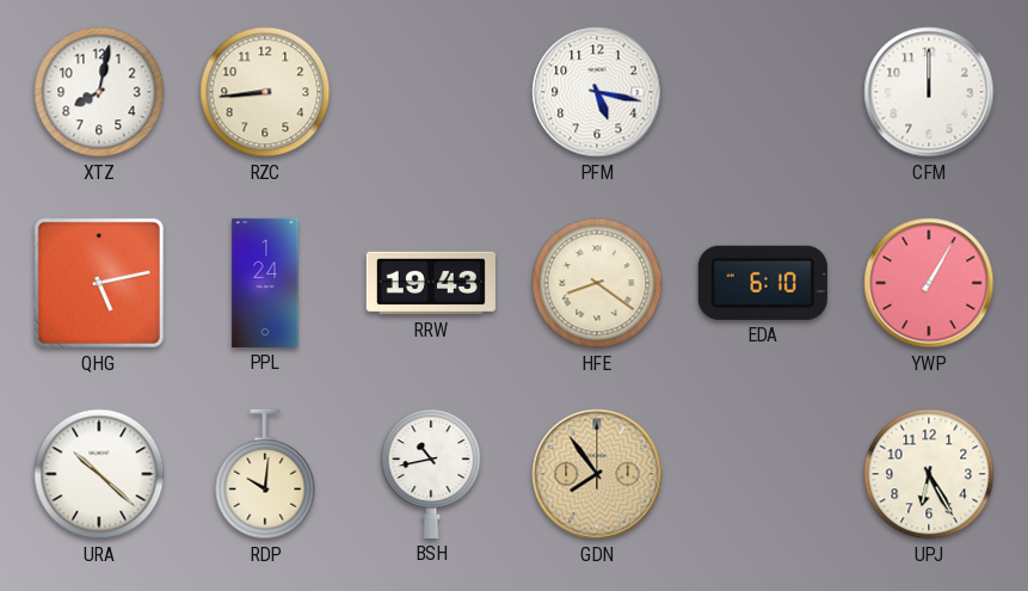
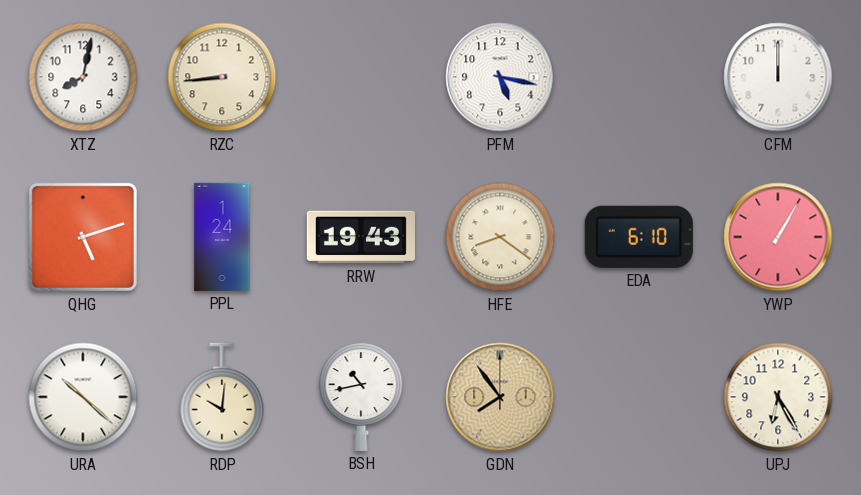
QHG: 5:13 -> 5:12
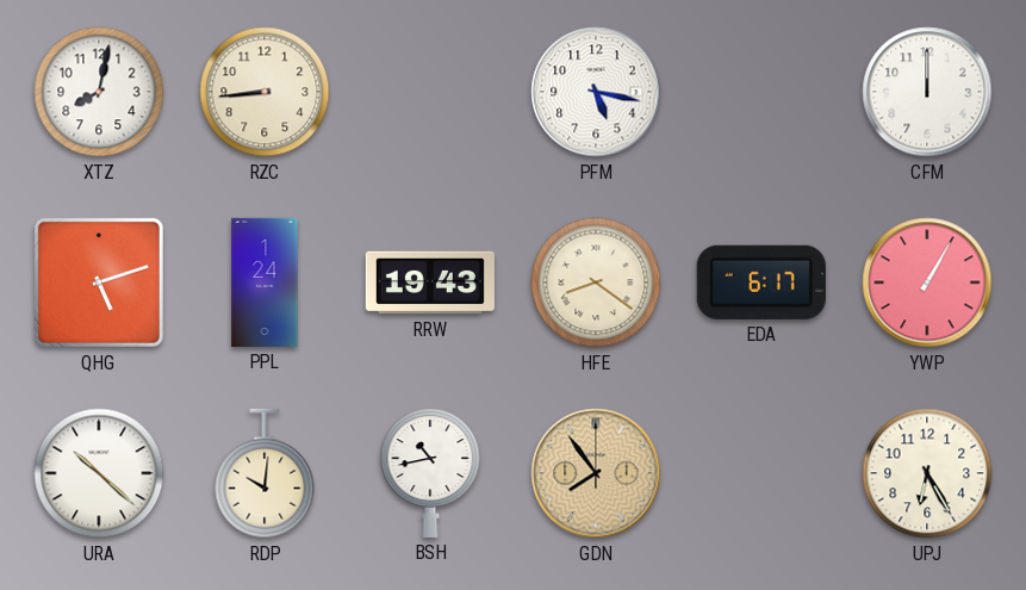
EDA: 6:10 -> 6:17
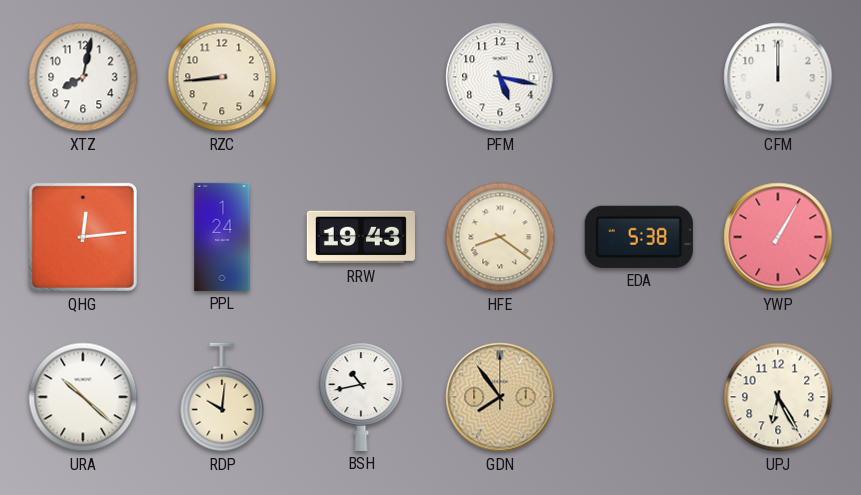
QHG: 5:12 -> 12:14
EDA: 6:17 -> 5:38
